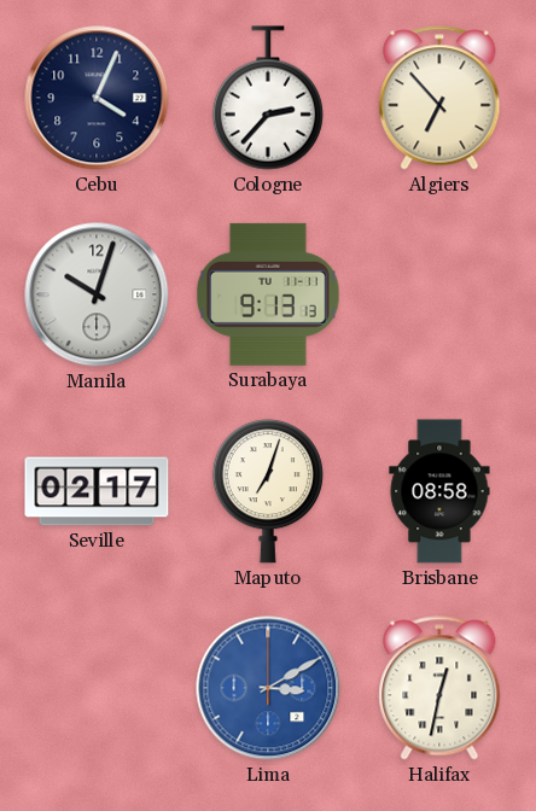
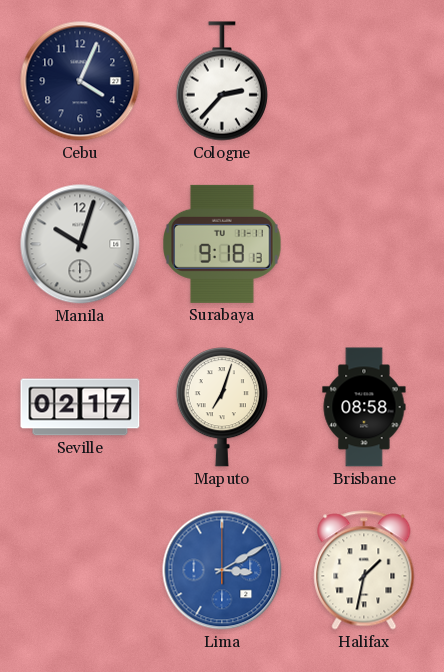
Algiers: 6:53 -> none
Surabaya: 9:13 -> 9:18
Halifax: 12:32 -> 1:32
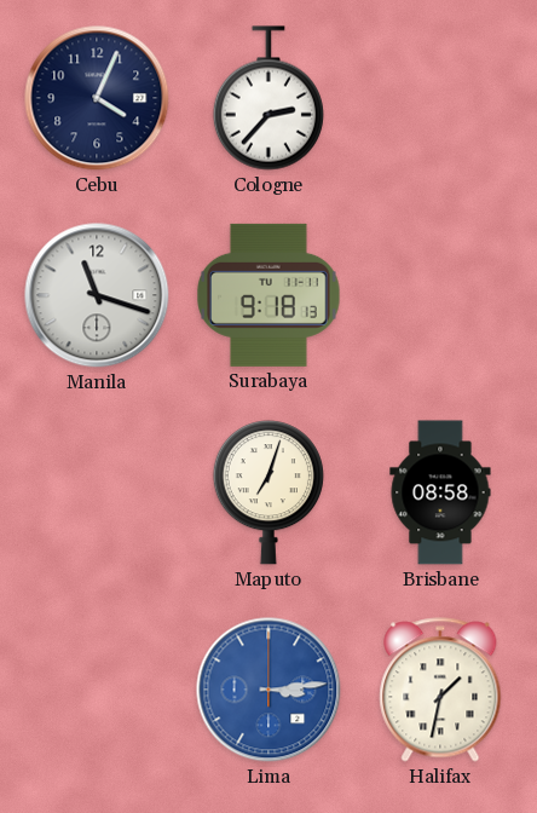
Manila: 10:03 -> 11:18
Seville: 02:17 -> none
Lima: 3:10 -> 3:14
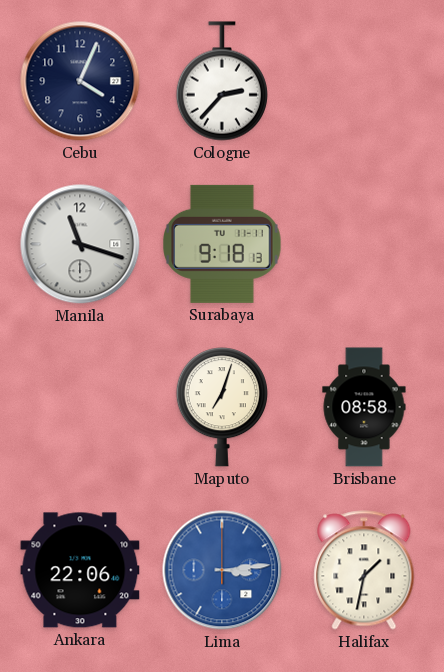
Ankara: none -> 22:06
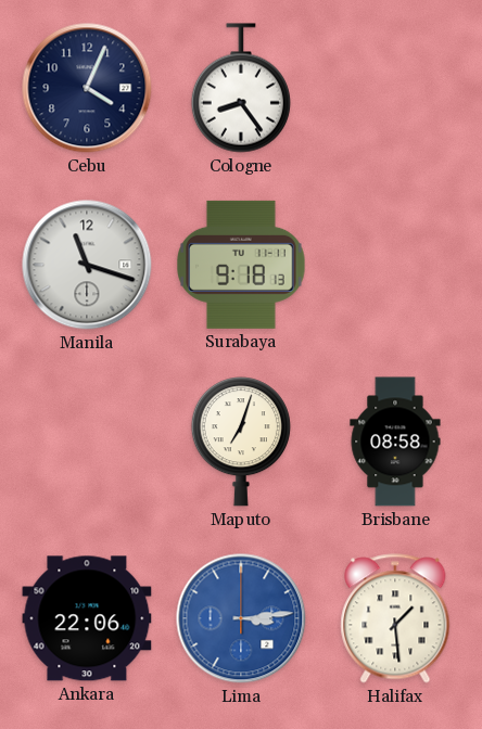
Cologne: 2:37 -> 8:24
Halifax: 1:32 -> 1:29
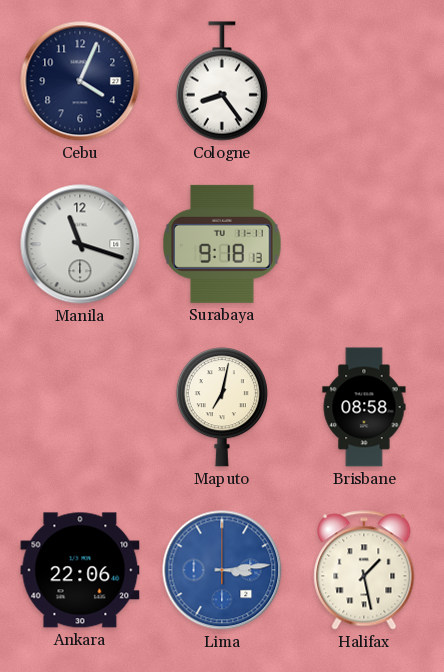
Maputo: 7:03 -> 7:02
Halifax: 1:29 -> 1:28
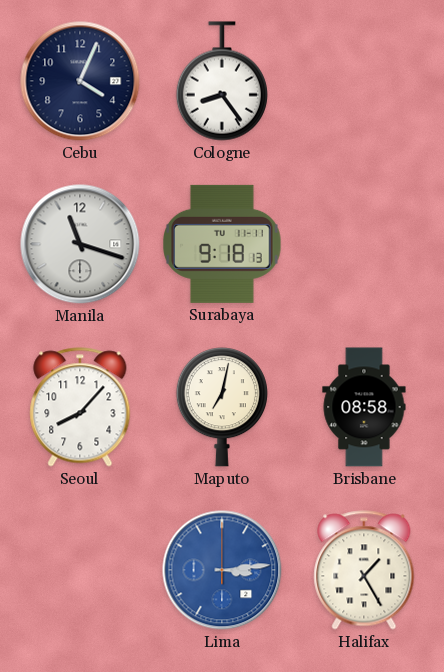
Seoul: none -> 8:07
Ankara: 22:06 -> none
Halifax: 1:28 -> 1:25
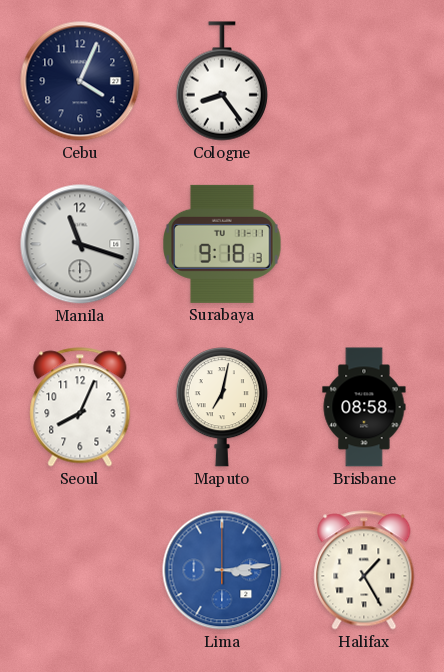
Seoul: 8:07 -> 8:04
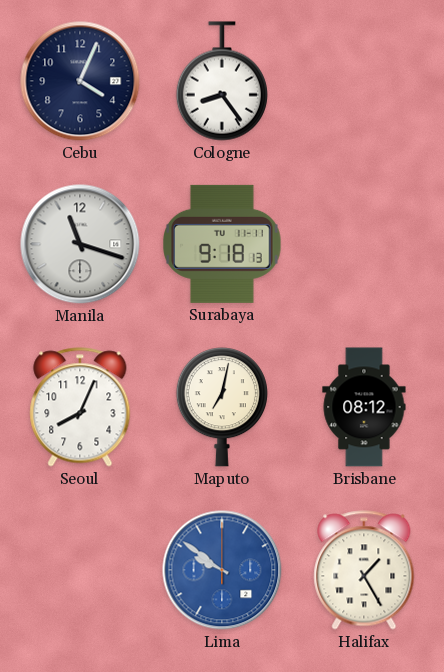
Brisbane: 08:58 -> 08:12
Lima: 3:14 -> 9:51
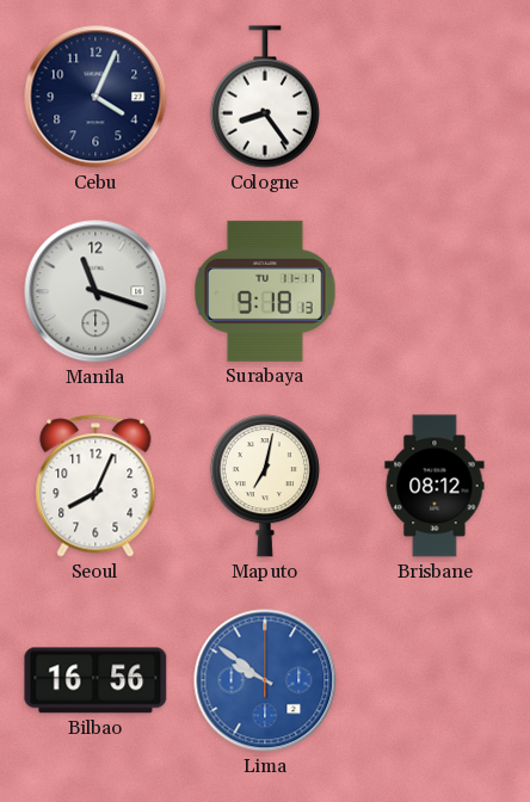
Bilbao: none -> 16:56
Halifax: 1:25 -> none
